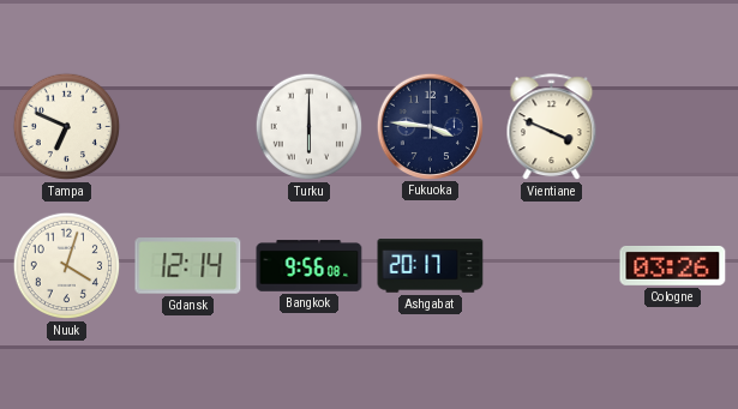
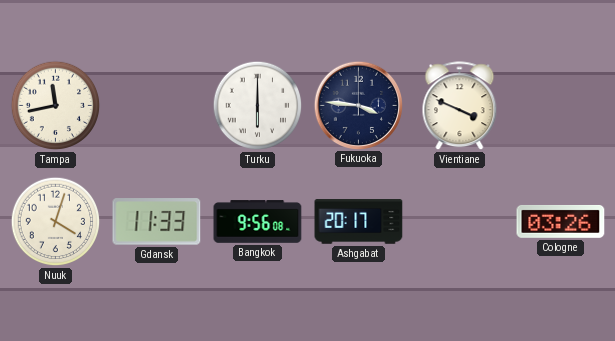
Tampa: 6:49 -> 11:43
Gdansk: 12:14 -> 11:33
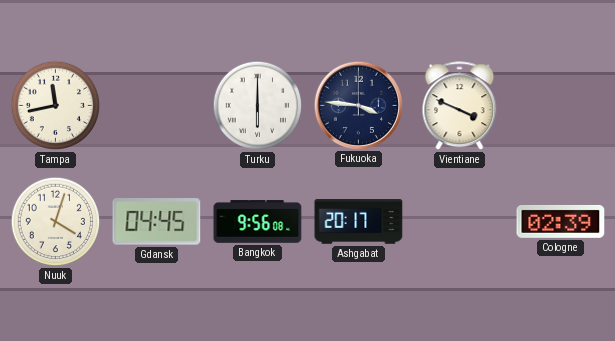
Gdansk: 11:33 -> 04:45
Cologne: 03:26 -> 02:39
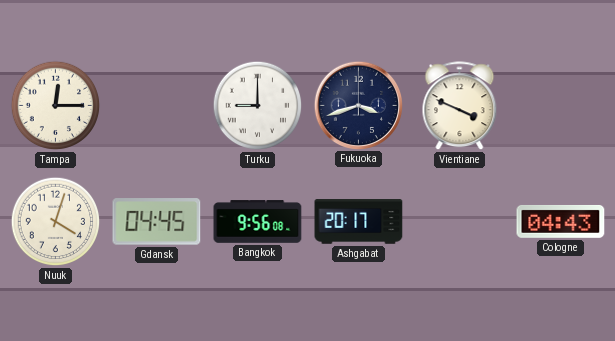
Tampa: 11:43 -> 12:15
Turku: 6:00 -> 9:00
Fukuoka: 3:46 -> 3:42
Cologne: 02:39 -> 04:43
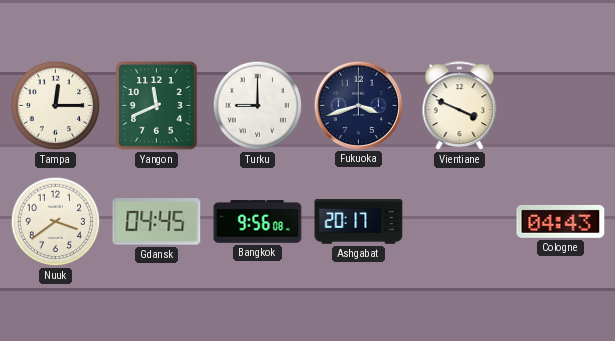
Yangon: none -> 11:41
Nuuk: 4:03 -> 3:39
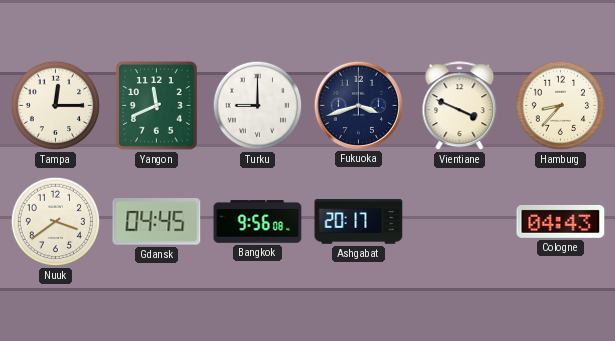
Hamburg: none -> 8:37
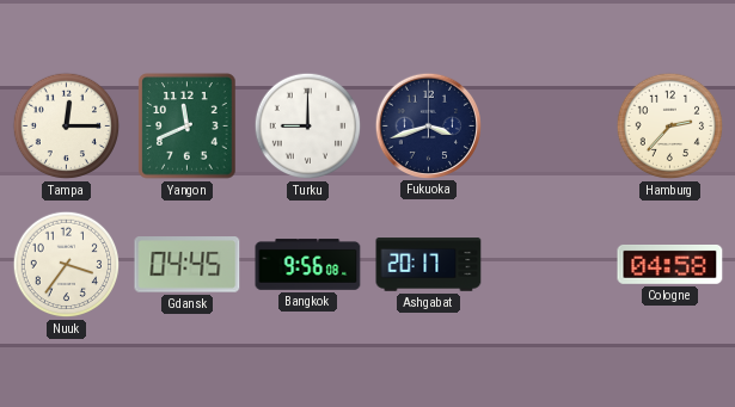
Vientiane: 3:49 -> none
Hamburg: 8:37 -> 2:37
Nuuk: 3:39 -> 3:36
Cologne: 04:43 -> 04:58
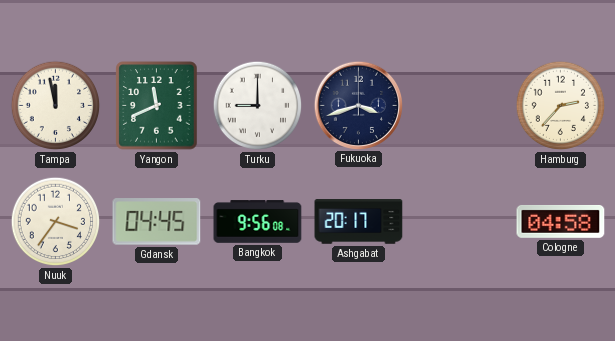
Tampa: 12:15 -> 11:58
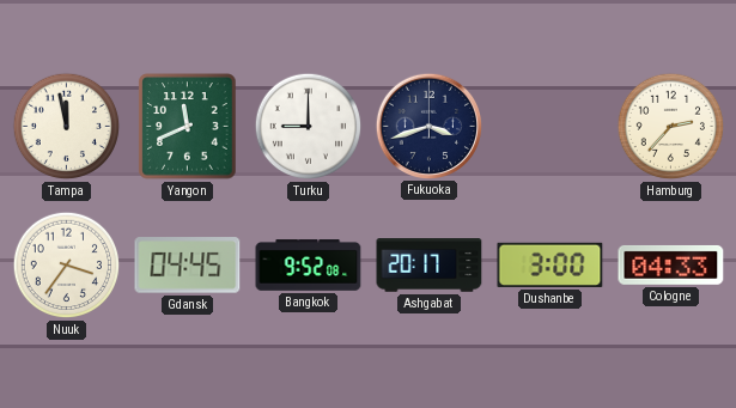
Bangkok: 9:56 -> 9:52
Dushanbe: none -> 3:00
Cologne: 04:58 -> 04:33
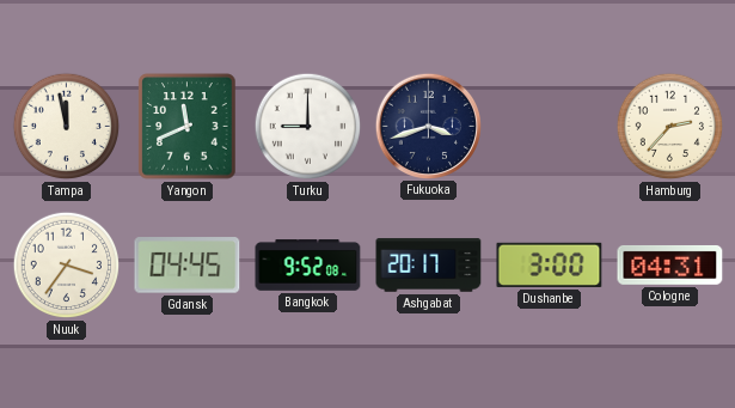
Cologne: 04:33 -> 04:31
